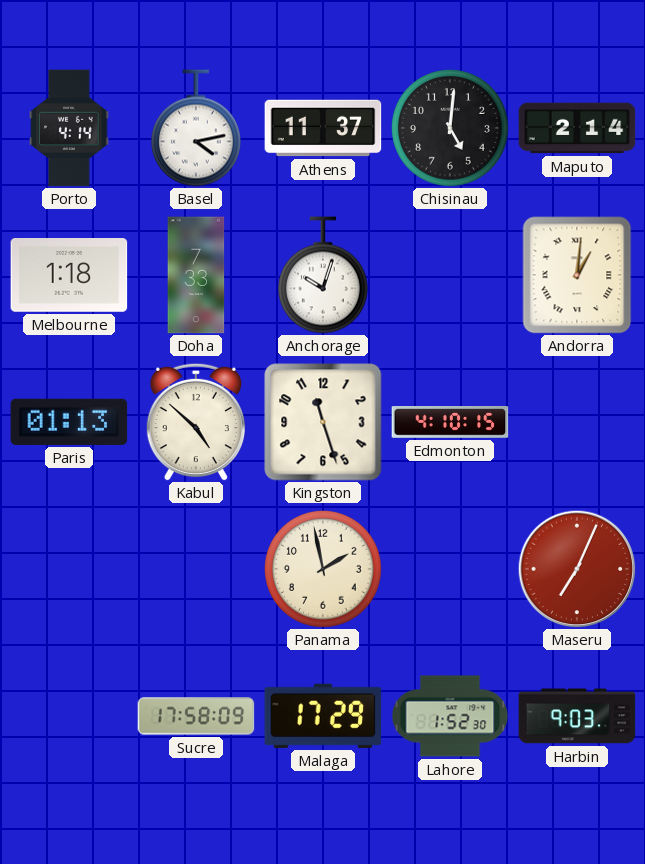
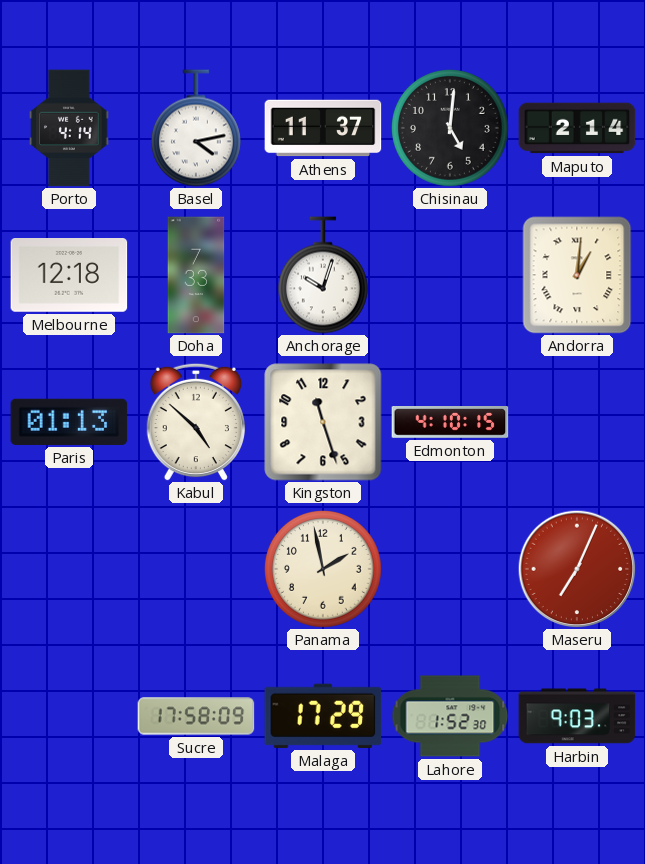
Melbourne: 1:18 -> 12:18
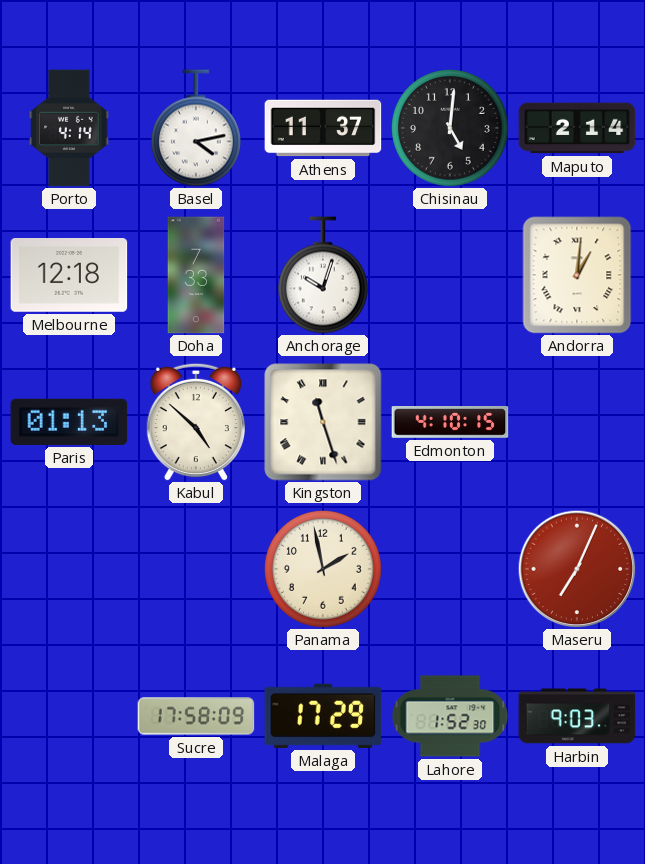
Kingston numerals: Arabic -> Roman
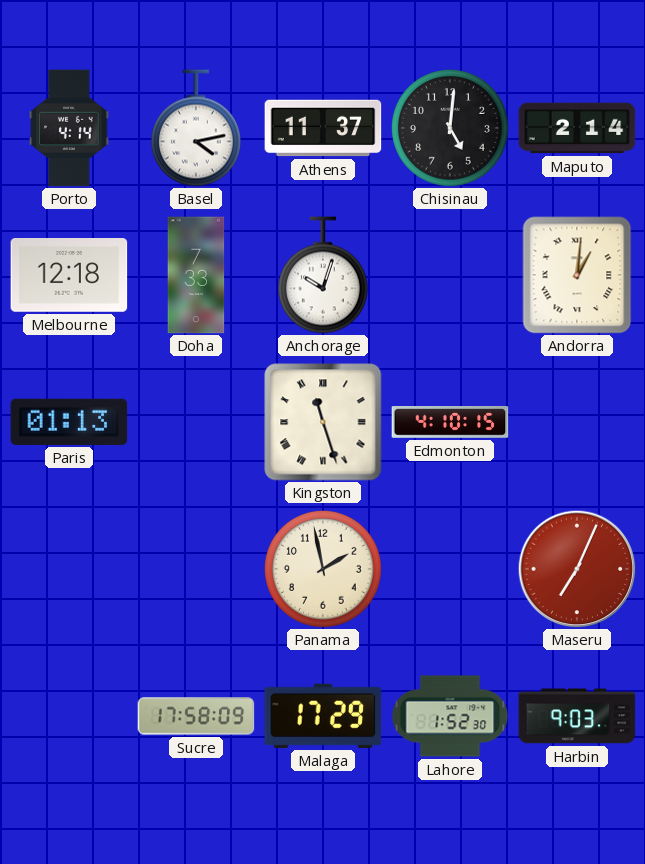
Kabul: 4:52 -> none
